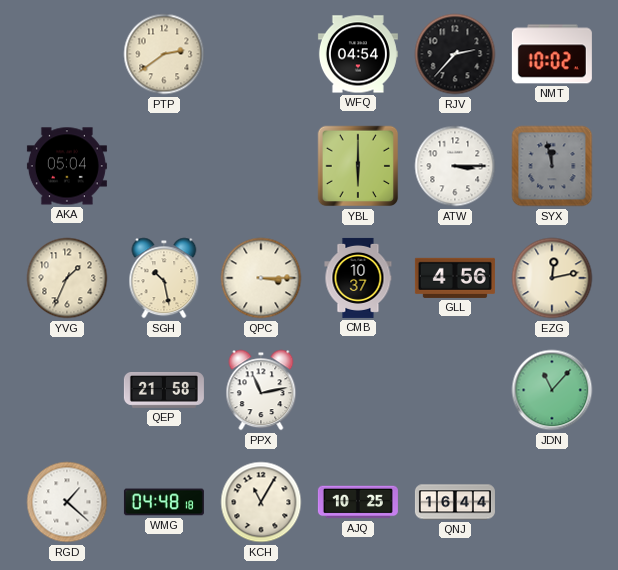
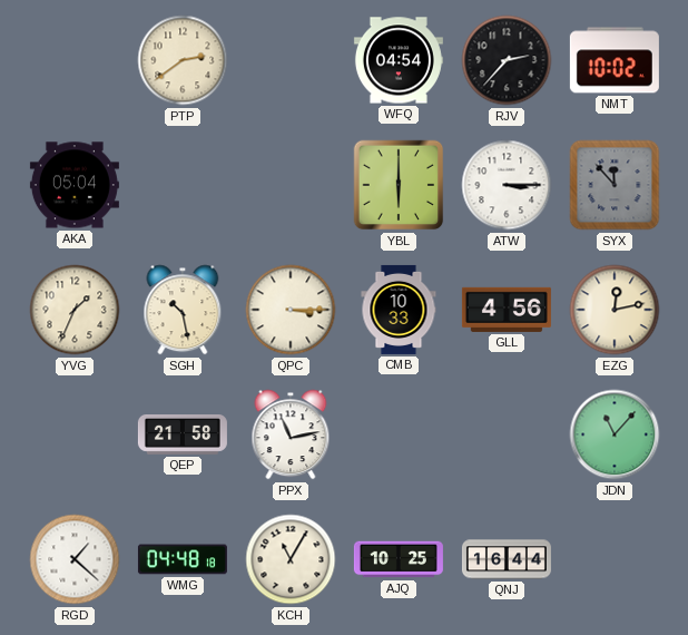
SYX: 11:58 -> 11:53
CMB: 10:37 -> 10:33
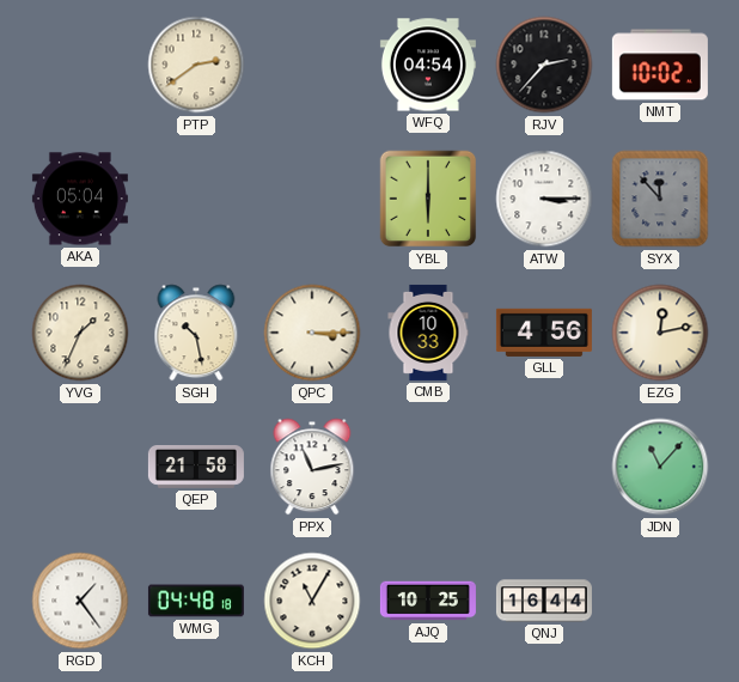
RGD: 1:22 -> 1:24
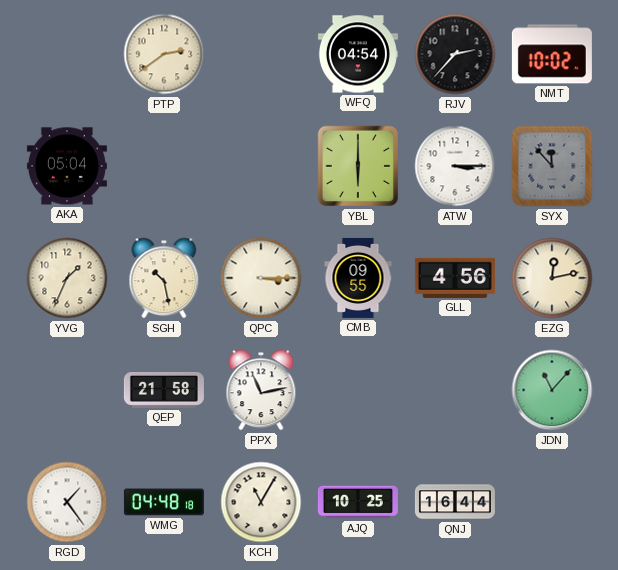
CMB: 10:33 -> 09:55
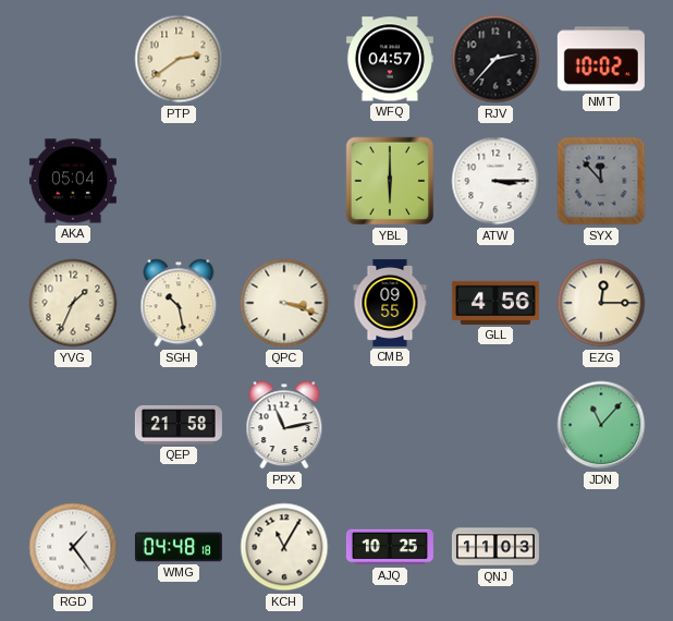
WFQ: 04:54 -> 04:57
QPC: 3:15 -> 3:18
EZG: 12:13 -> 12:15
QNJ: 16:44 -> 11:03
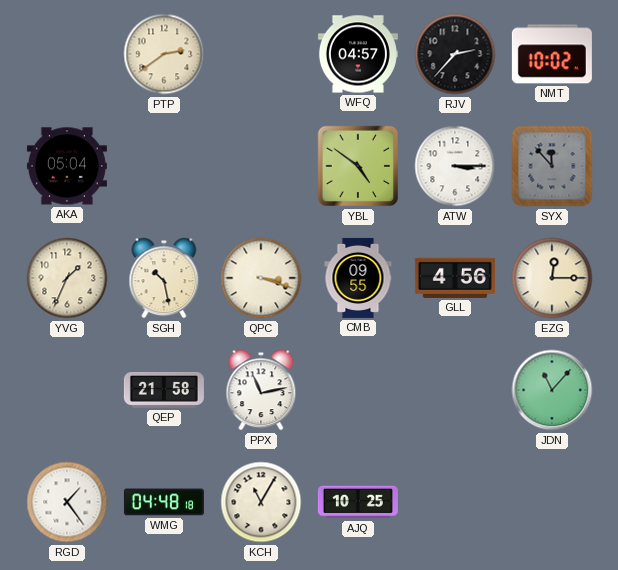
YBL: 6:00 -> 4:51
QNJ: 11:03 -> none
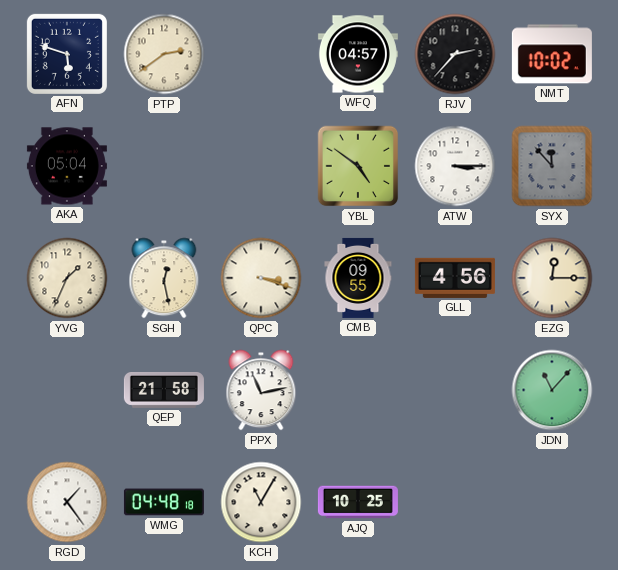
AFN: none -> 5:48
SGH: 10:28 -> 12:28
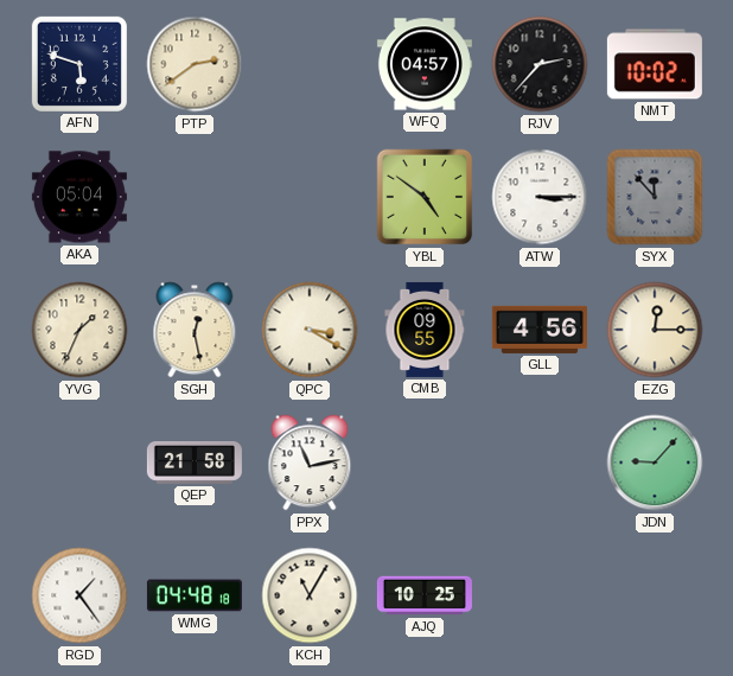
QPC: 3:18 -> 3:20
JDN: 11:07 -> 9:07
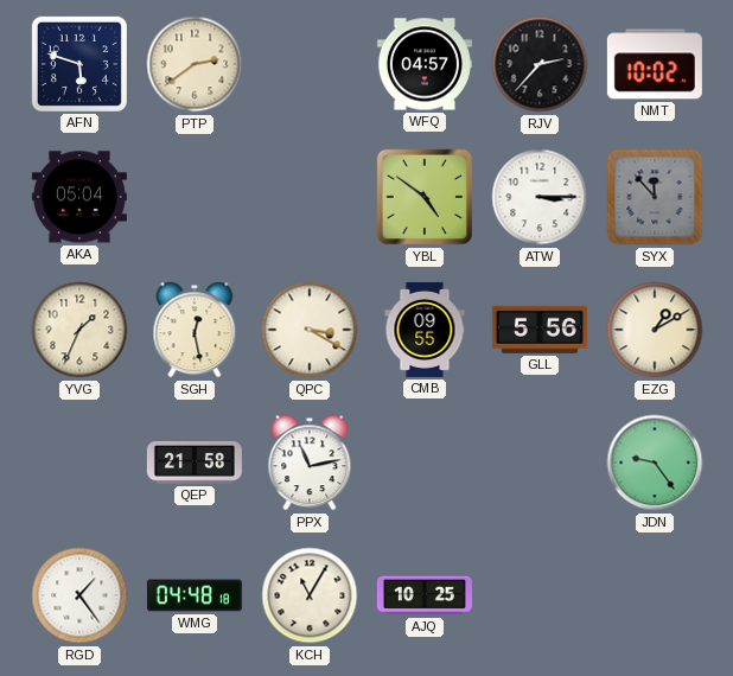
GLL: 4:56 -> 5:56
EZG: 12:15 -> 1:10
JDN: 9:07 -> 9:24
